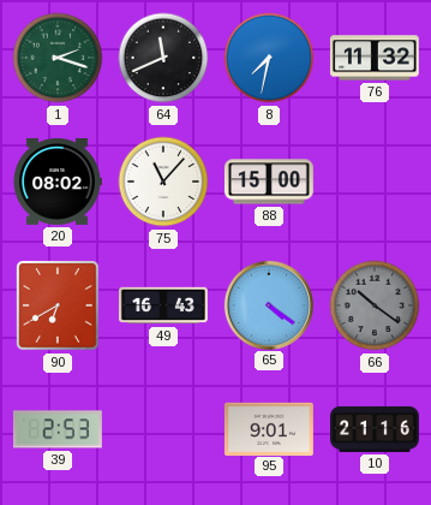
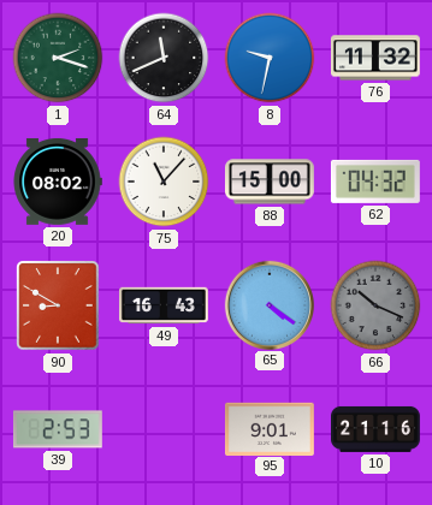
8: 7:32 -> 9:32
62: none -> 04:32
90: 6:40 -> 8:50
66: 10:21 -> 10:19
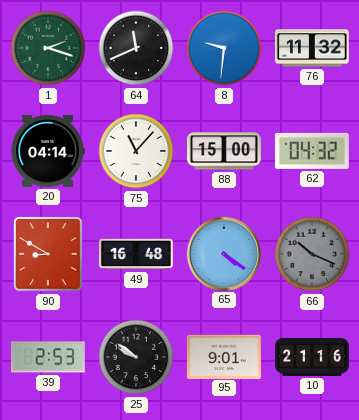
8: 9:32 -> 9:31
20: 08:02 -> 04:14
49: 16:43 -> 16:48
25: none -> 9:51
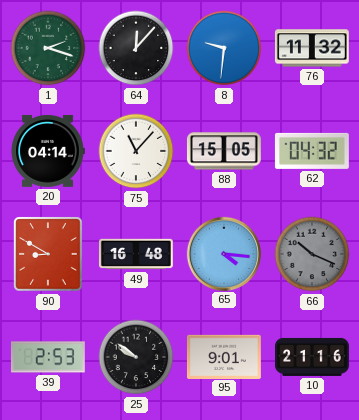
64: 11:41 -> 12:07
88: 15:00 -> 15:05
65: 4:21 -> 4:16
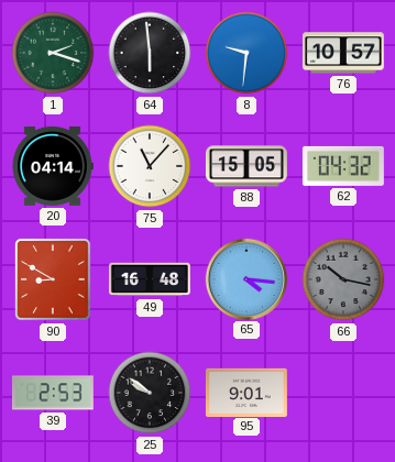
64: 12:07 -> 5:59
76: 11:32 -> 10:57
66: 10:19 -> 10:17
10: 21:16 -> none
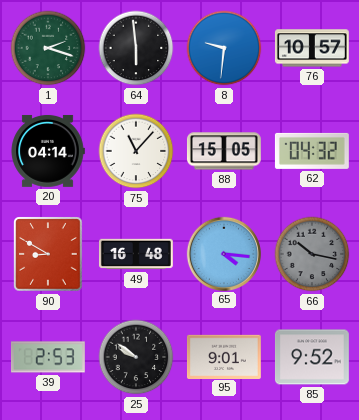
85: none -> 9:52
